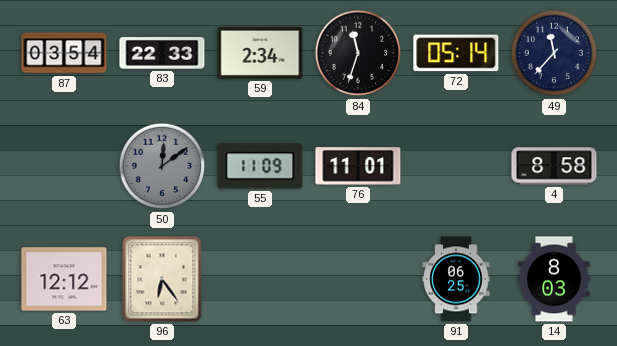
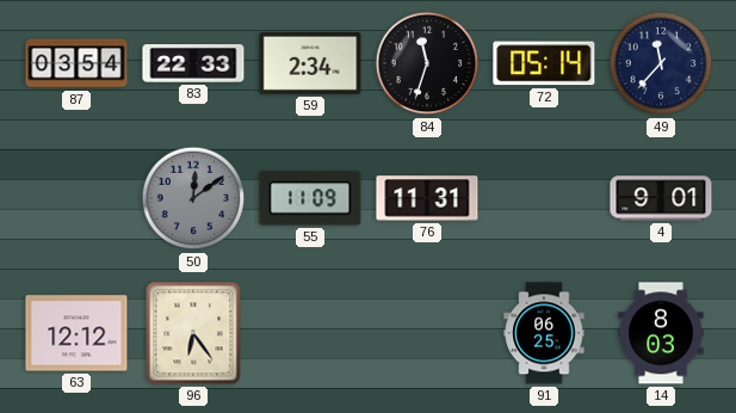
76: 11:01 -> 11:31
4: 8:58 -> 9:01
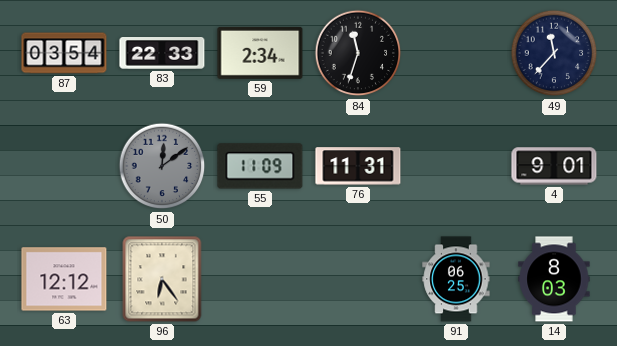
72: 05:14 -> none
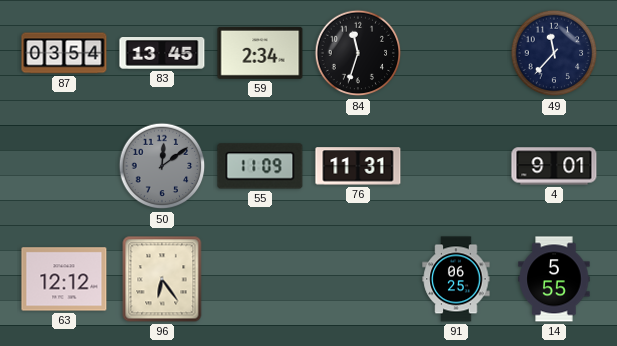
83: 22:33 -> 13:45
14: 8:03 -> 5:55
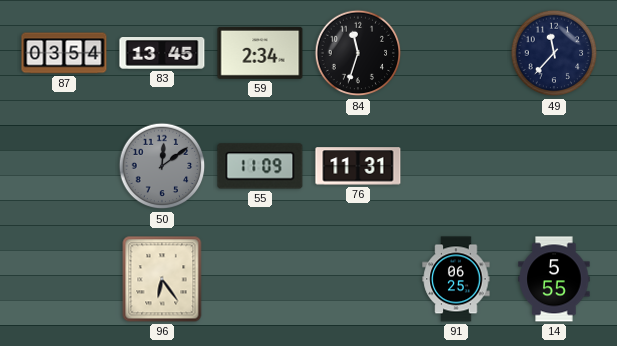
4: 9:01 -> none
63: 12:12 -> none
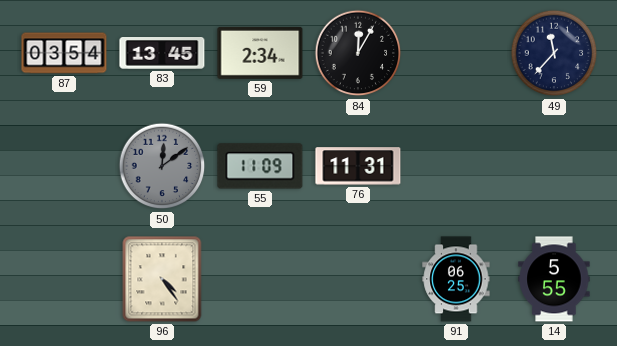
84: 11:33 -> 12:05
96: 6:24 -> 4:24
